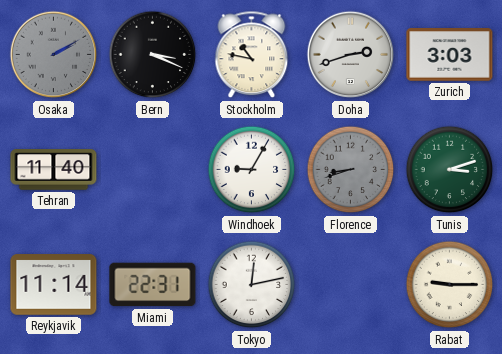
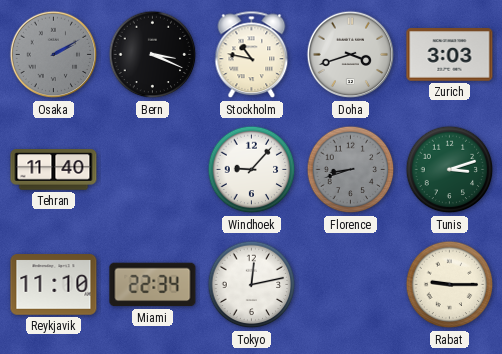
Doha: 2:42 -> 3:42
Windhoek: 9:05 -> 9:07
Reykjavik: 11:14 -> 11:10
Miami: 22:31 -> 22:34
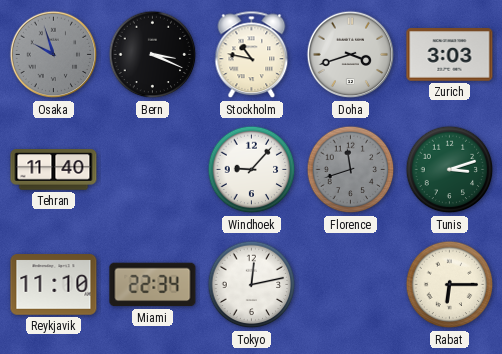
Osaka: 2:10 -> 9:57
Florence: 8:42 -> 11:42
Rabat: 9:15 -> 6:15
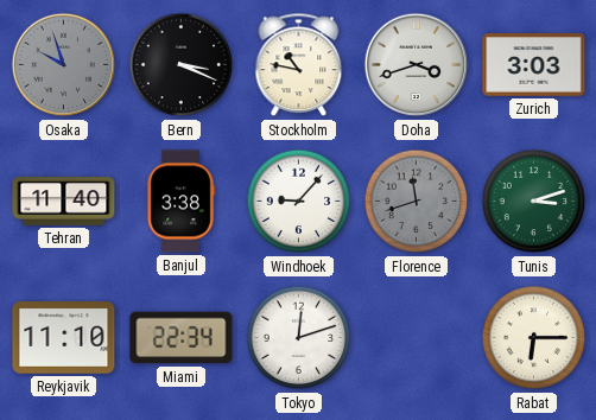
Banjul: none -> 3:38
Tokyo: 12:13 -> 12:12
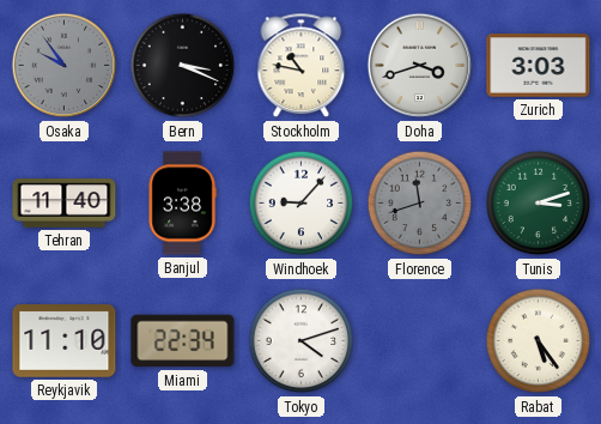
Osaka: 9:57 -> 9:54
Tokyo: 12:12 -> 4:12
Rabat: 6:15 -> 5:24
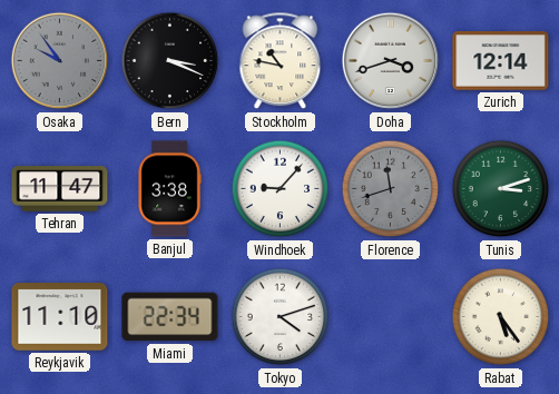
Zurich: 3:03 -> 12:14
Tehran: 11:40 -> 11:47
